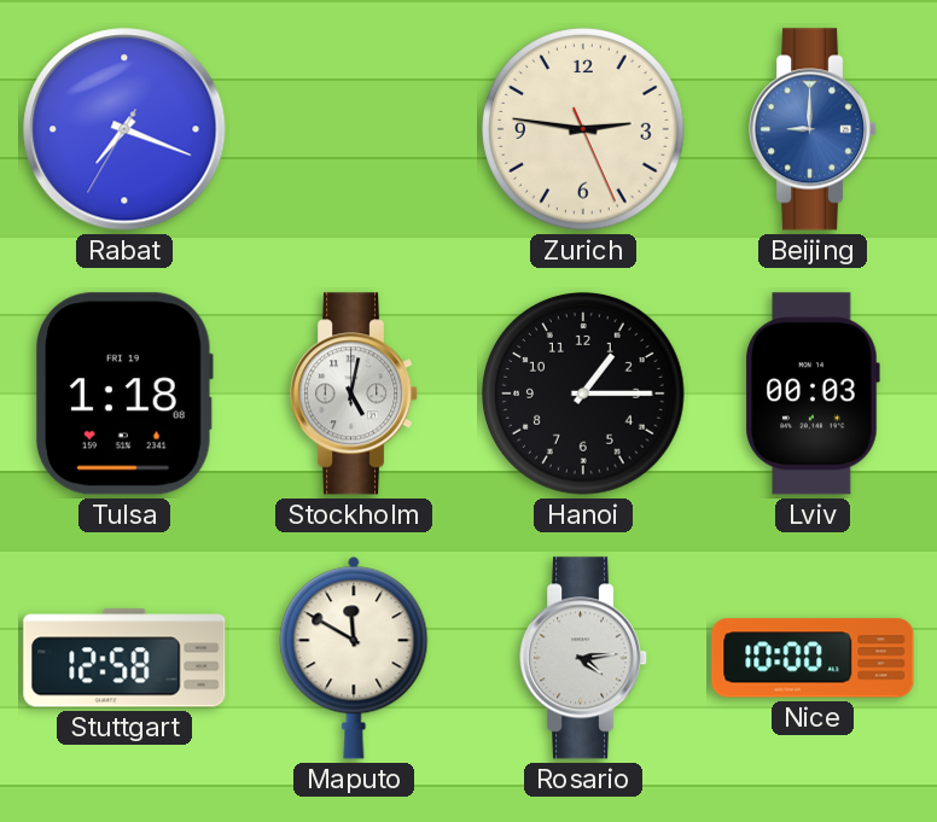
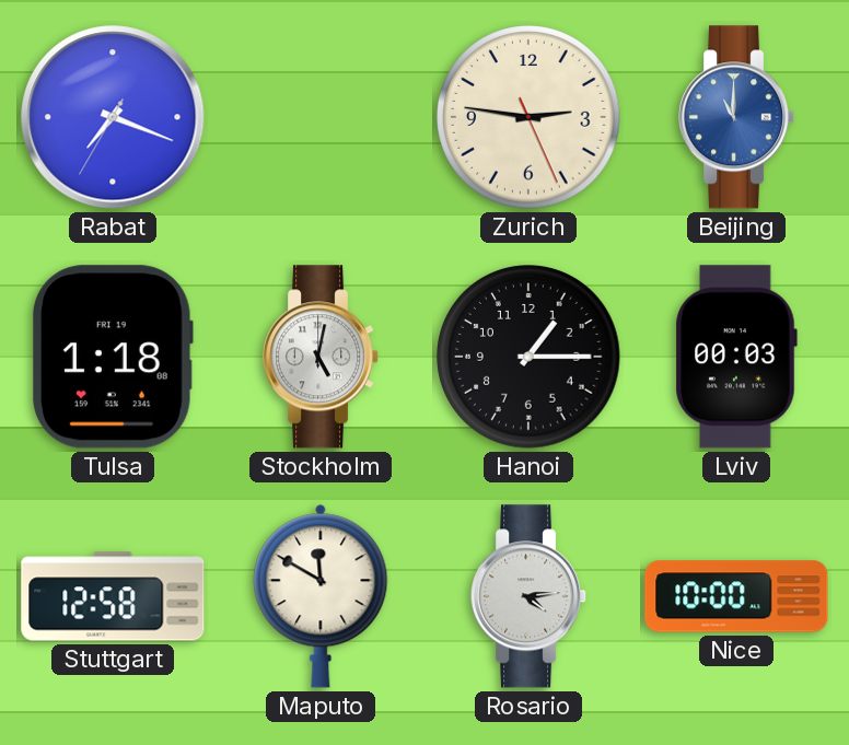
Beijing: 9:00 -> 11:00
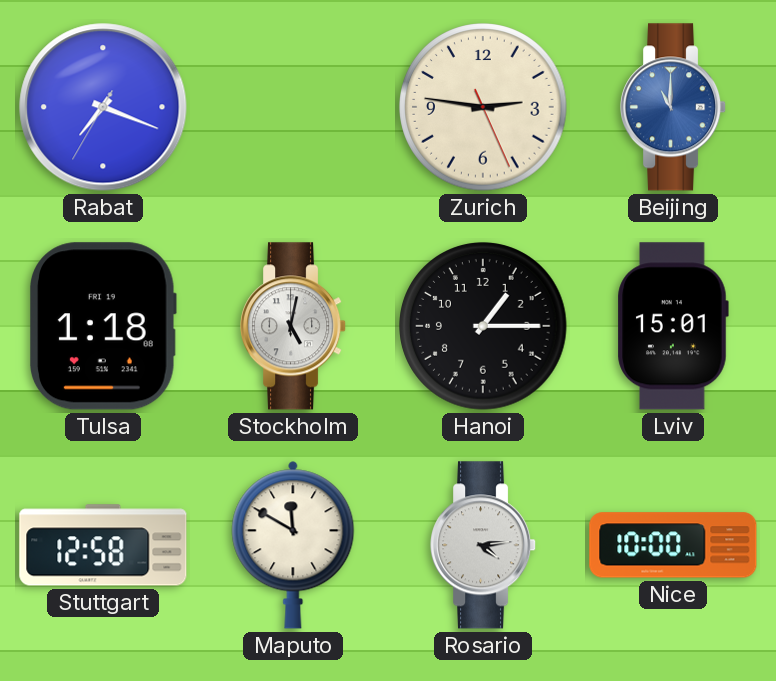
Lviv: 00:03 -> 15:01
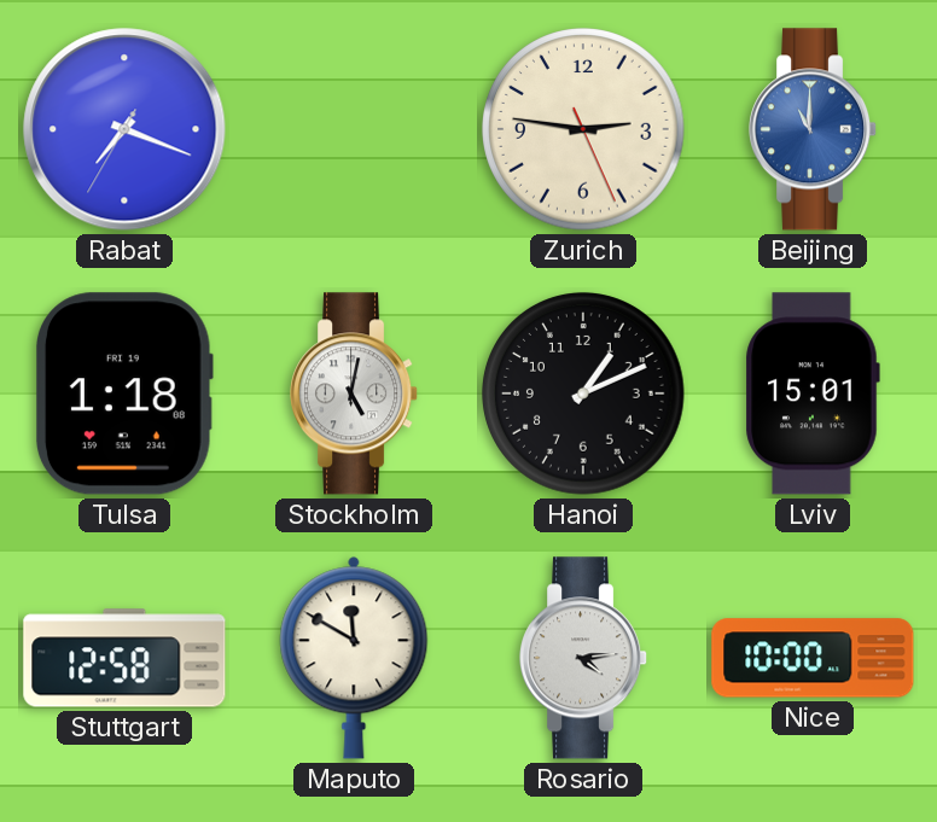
Hanoi: 1:15 -> 1:11
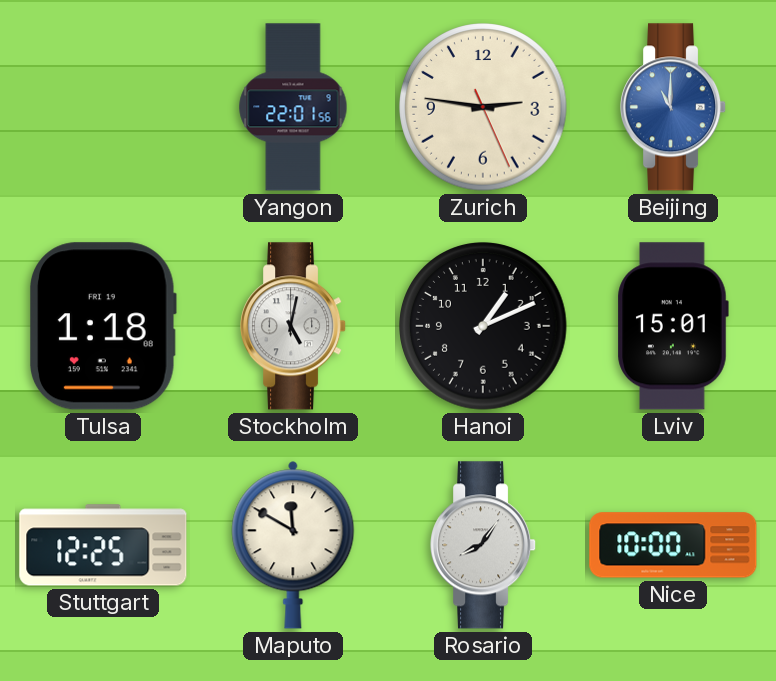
Rabat: 7:18 -> none
Yangon: none -> 22:01
Stuttgart: 12:58 -> 12:25
Rosario: 4:14 -> 8:06
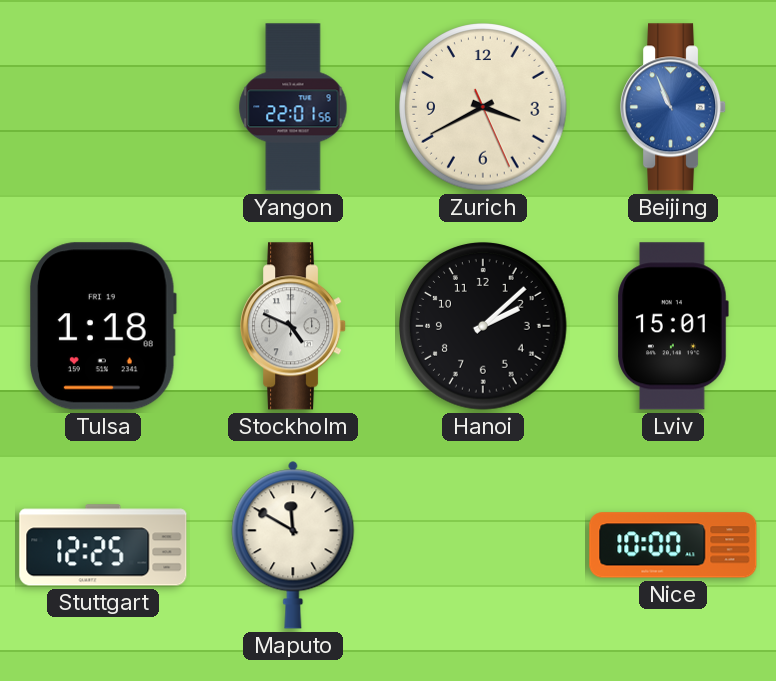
Zurich: 2:46 -> 3:40
Beijing: 11:00 -> 10:56
Stockholm: 5:02 -> 4:49
Hanoi: 1:11 -> 2:08
Rosario: 8:06 -> none
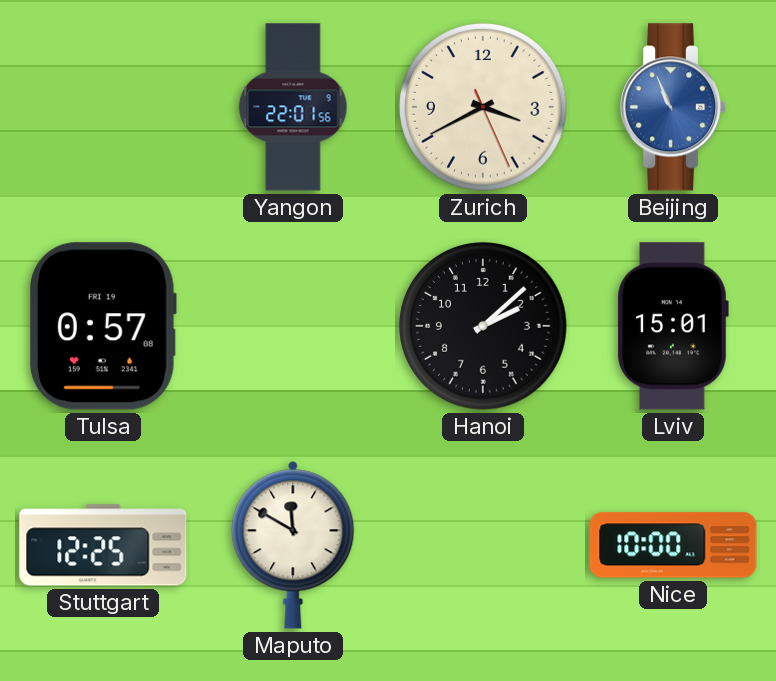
Tulsa: 1:18 -> 0:57
Stockholm: 4:49 -> none
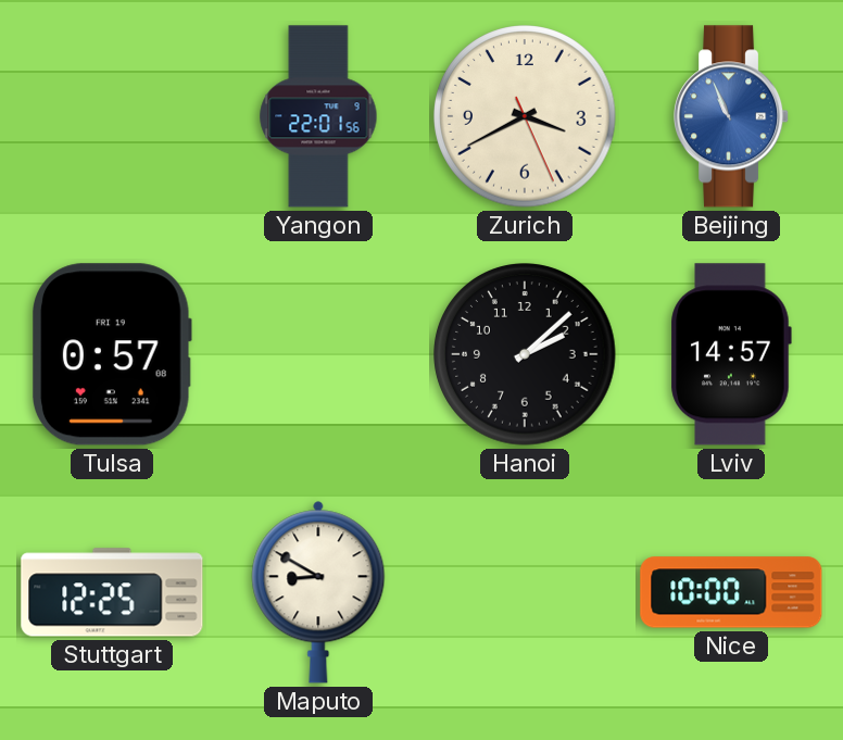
Lviv: 15:01 -> 14:57
Maputo: 11:50 -> 8:50
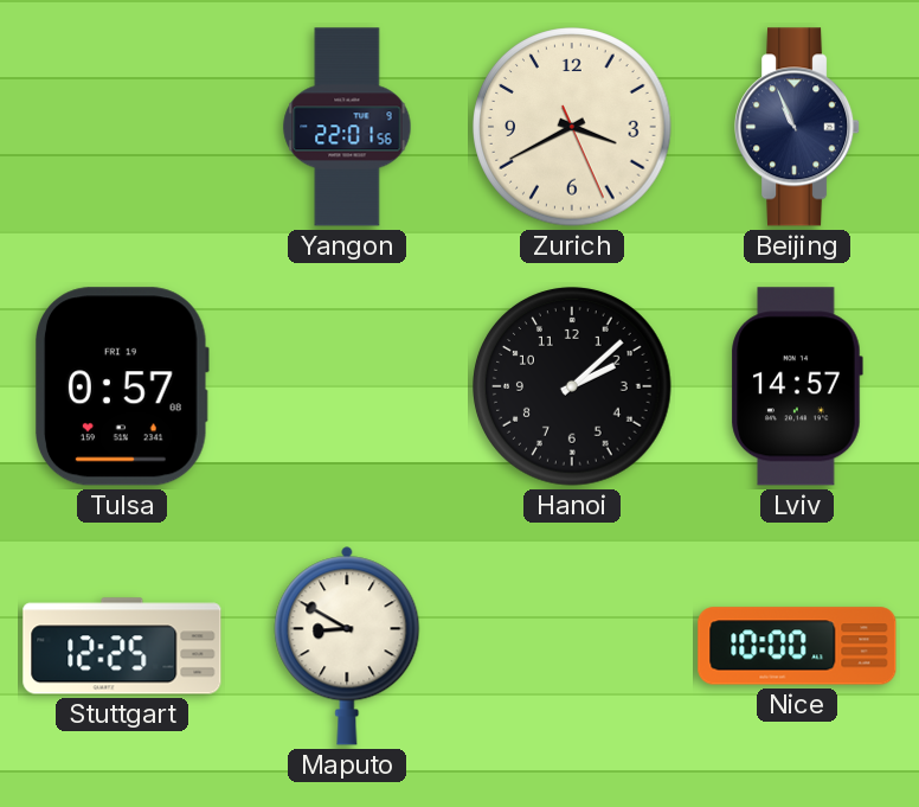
Beijing dial: blue -> navy
